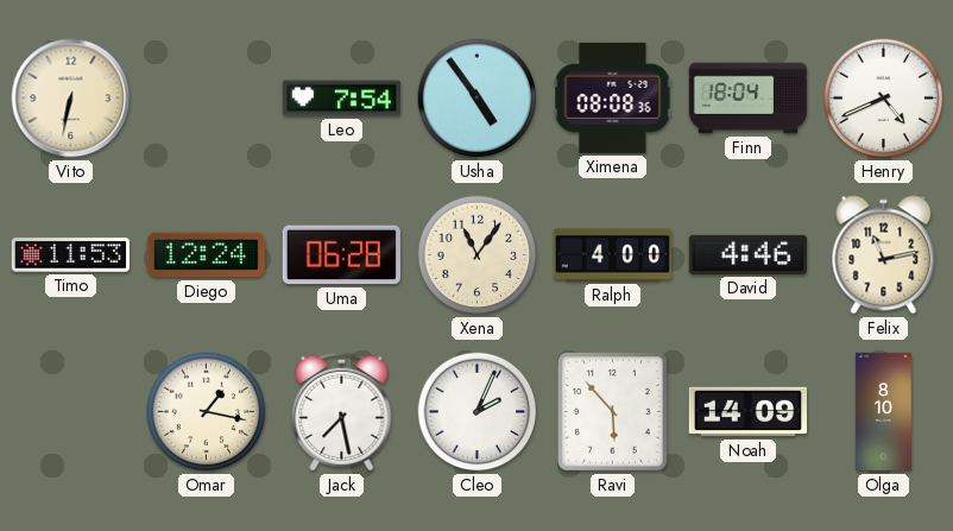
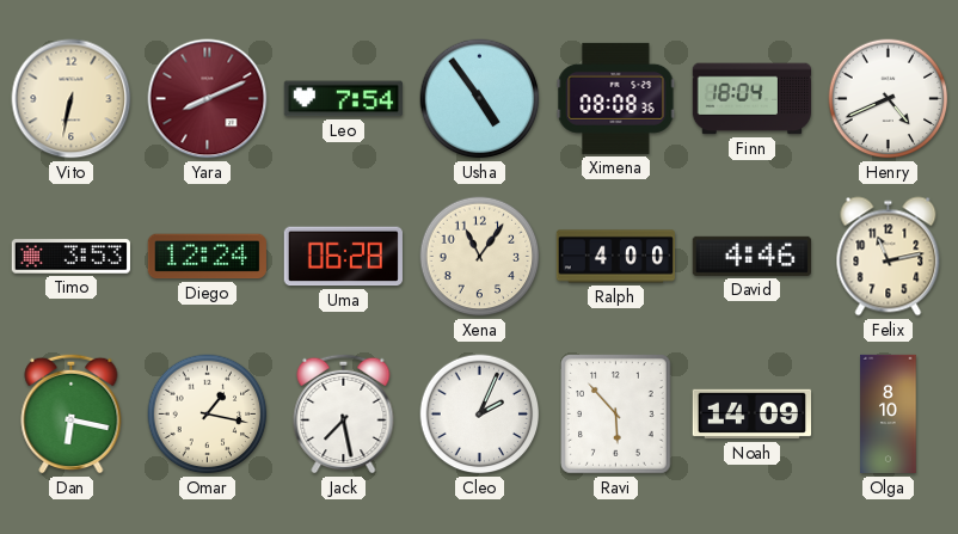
Yara: none -> 8:11
Timo: 11:53 -> 3:53
Dan: none -> 6:17
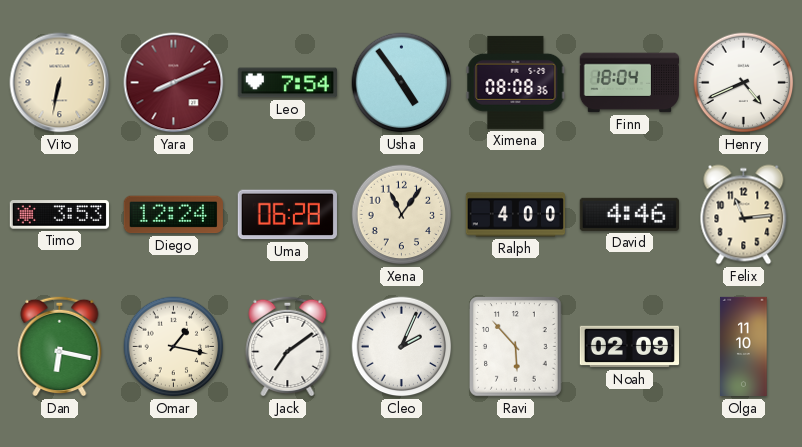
Felix: 11:13 -> 11:14
Jack: 7:28 -> 7:09
Noah: 14:09 -> 02:09
Olga: 8:10 -> 11:10
